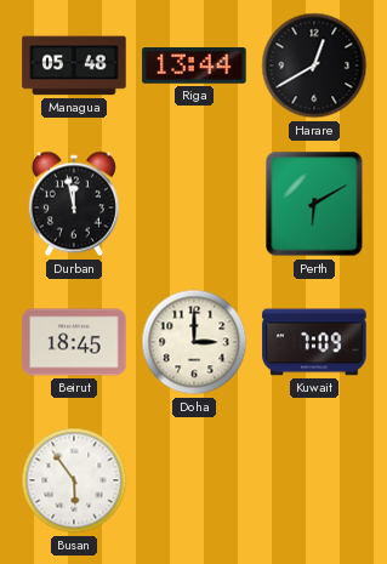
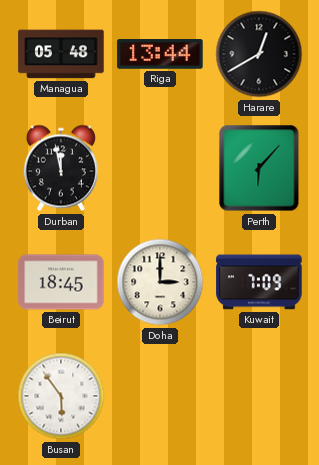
Perth: 6:10 -> 6:07
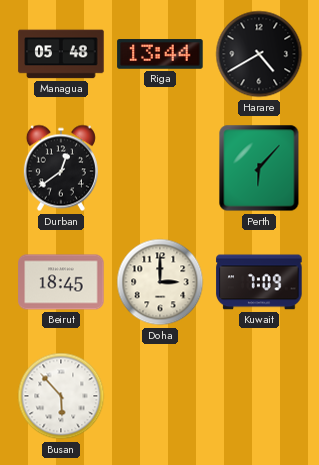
Harare: 12:40 -> 4:40
Durban: 11:58 -> 12:39
Busan: 5:54 -> 5:53
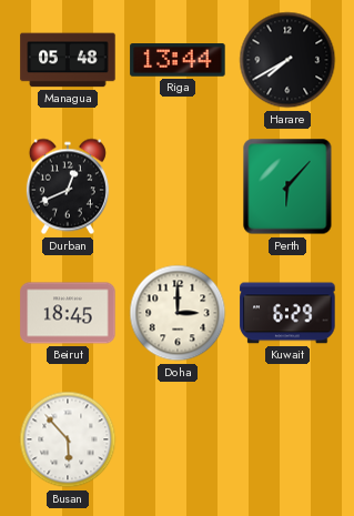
Harare: 4:40 -> 7:40
Durban: 12:39 -> 12:41
Kuwait: 7:09 -> 6:29
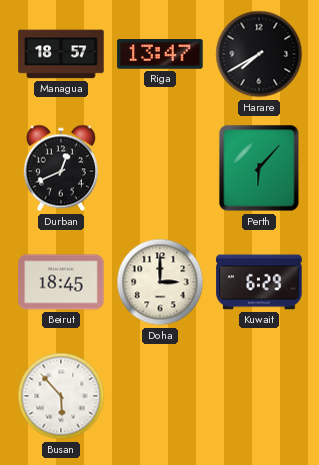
Managua: 05:48 -> 18:57
Riga: 13:44 -> 13:47
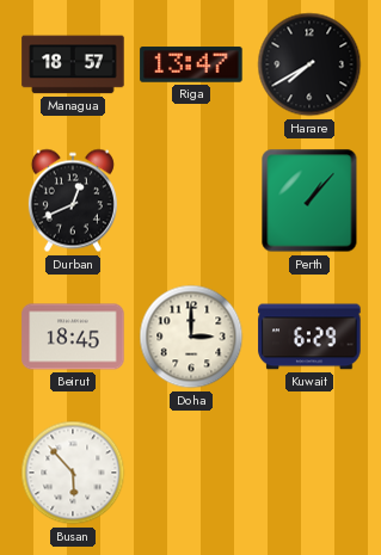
Perth: 6:07 -> 1:07
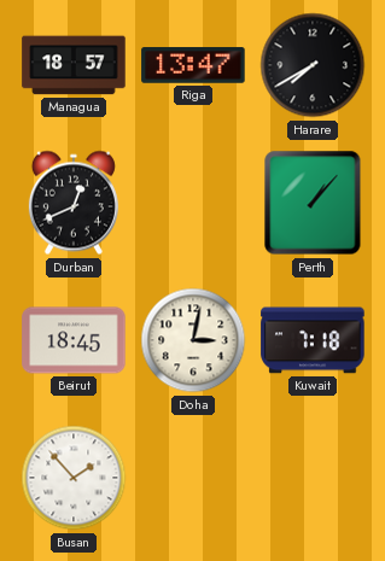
Doha: 3:00 -> 3:02
Kuwait: 6:29 -> 7:18
Busan: 5:53 -> 1:53
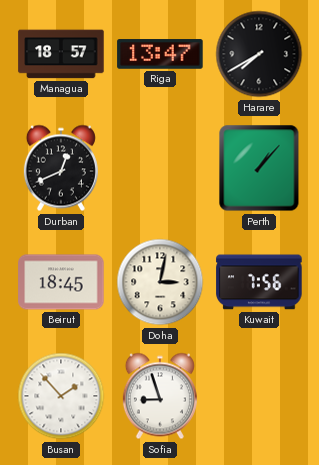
Kuwait: 7:18 -> 7:56
Sofia: none -> 8:57
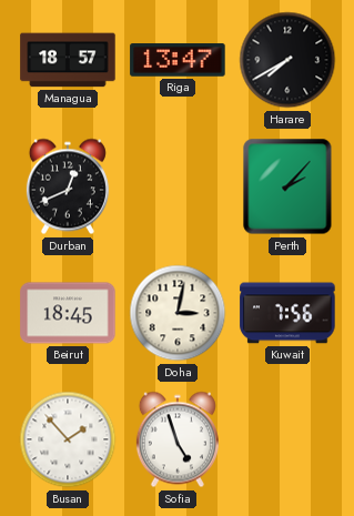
Perth: 1:07 -> 2:07
Sofia: 8:57 -> 4:57
